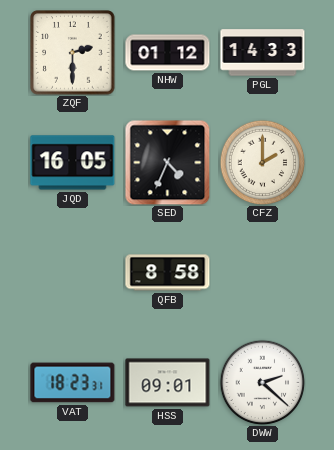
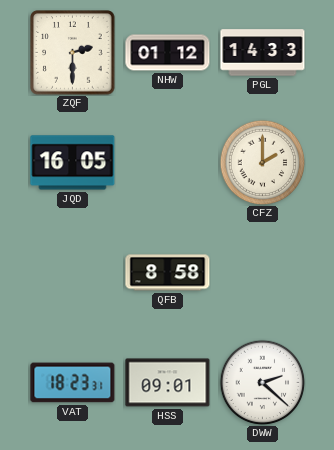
SED: 4:34 -> none
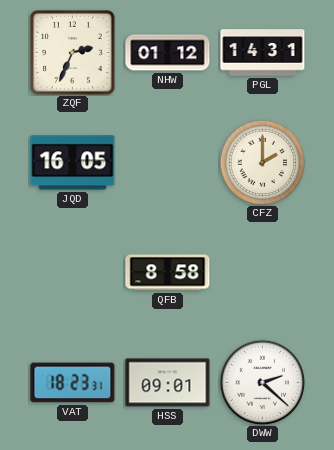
ZQF: 2:30 -> 2:34
PGL: 14:33 -> 14:31
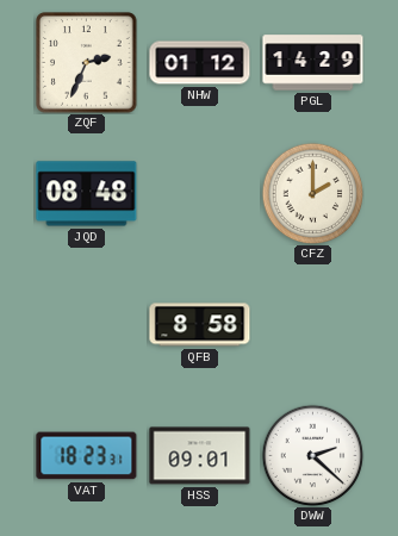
PGL: 14:31 -> 14:29
JQD: 16:05 -> 08:48
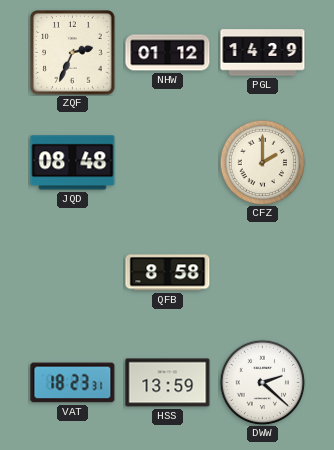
HSS: 09:01 -> 13:59
